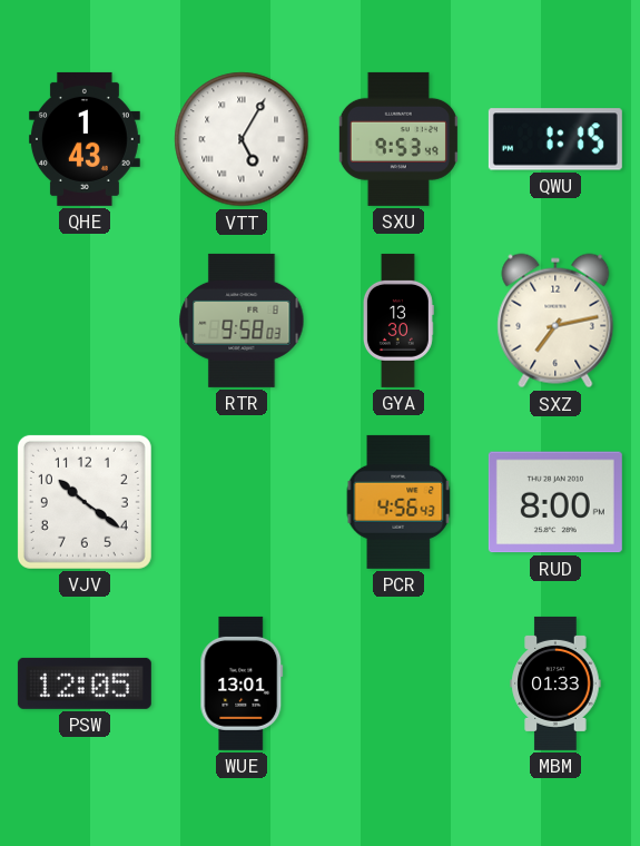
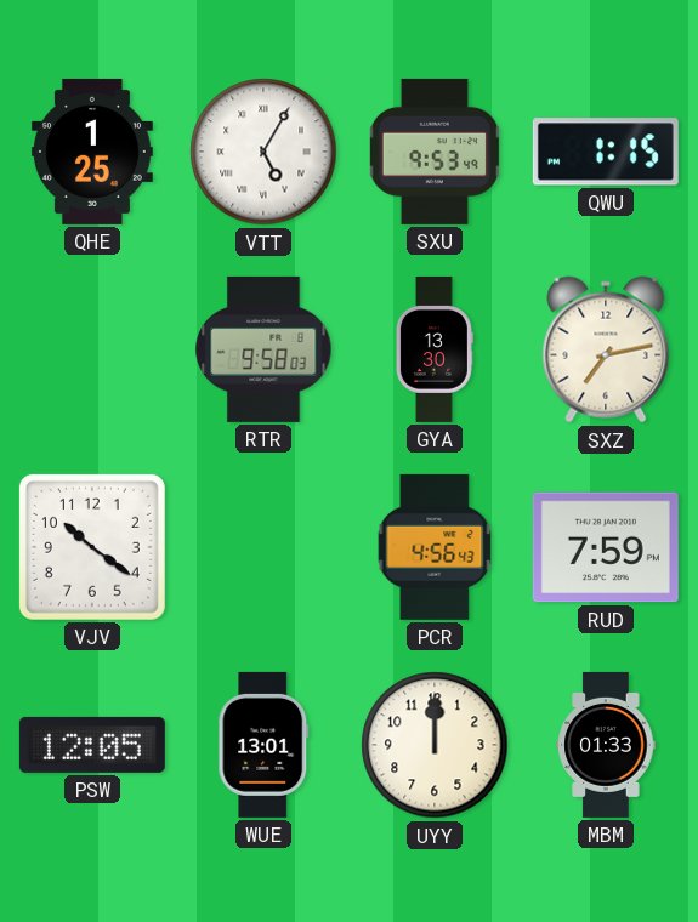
QHE: 1:43 -> 1:25
RUD: 8:00 -> 7:59
UYY: none -> 12:00
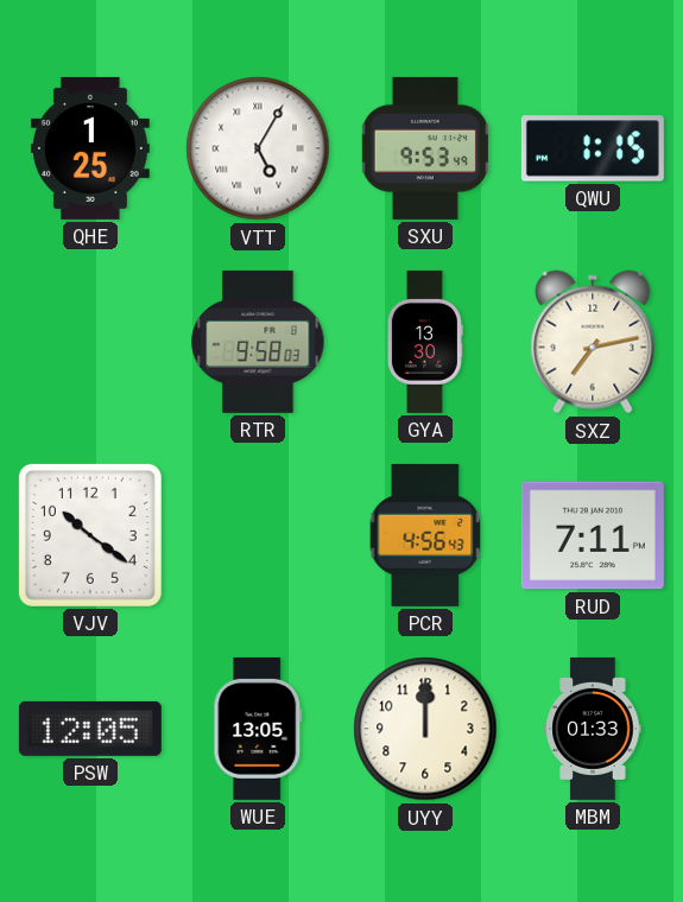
RUD: 7:59 -> 7:11
WUE: 13:01 -> 13:05
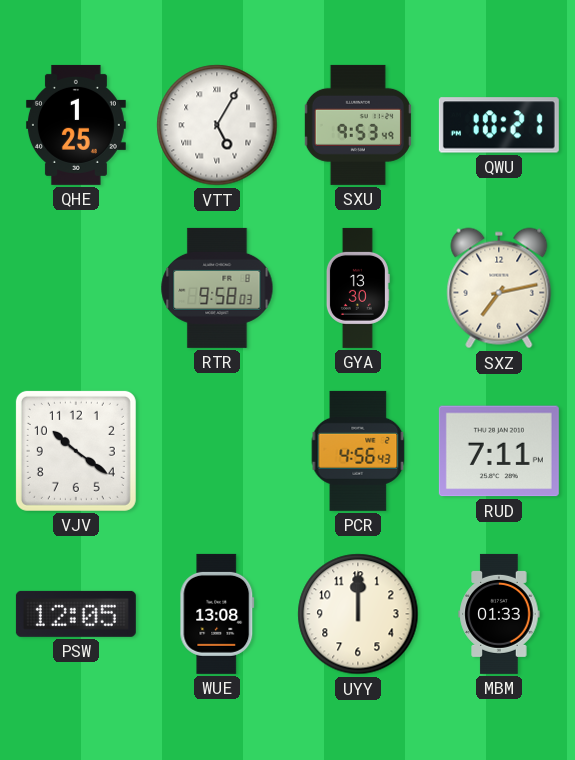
QWU: 1:15 -> 10:21
WUE: 13:05 -> 13:08
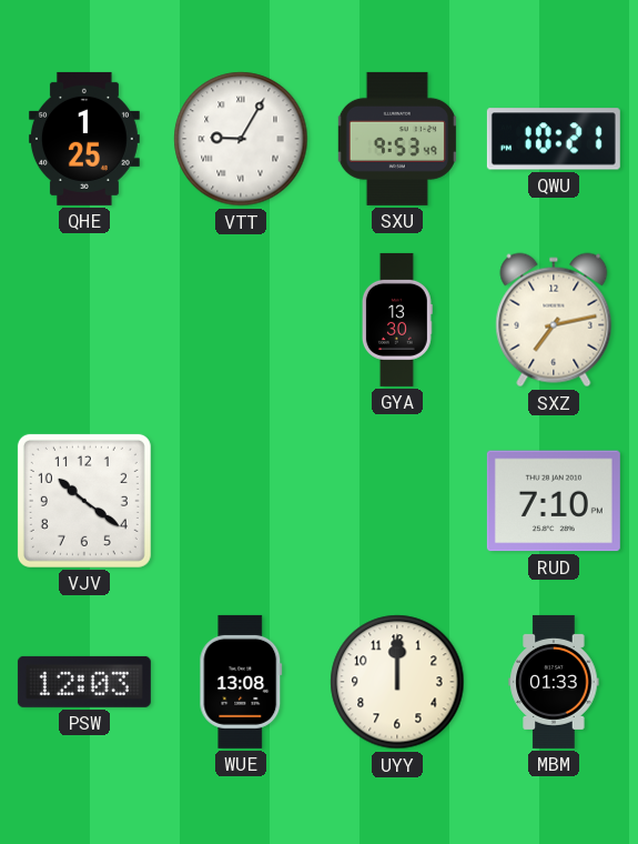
VTT: 5:05 -> 9:05
RTR: 9:58 -> none
PCR: 4:56 -> none
RUD: 7:11 -> 7:10
PSW: 12:05 -> 12:03
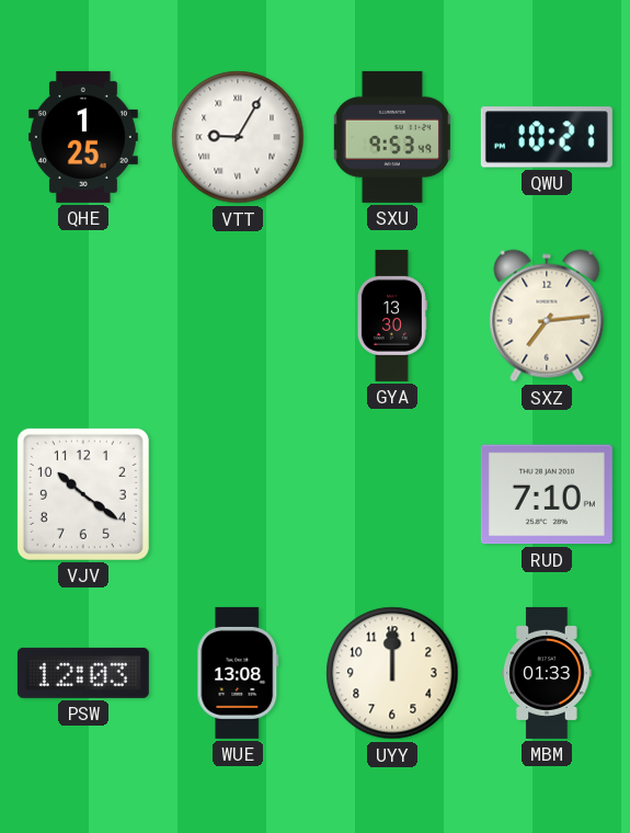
SXZ: 7:13 -> 7:14
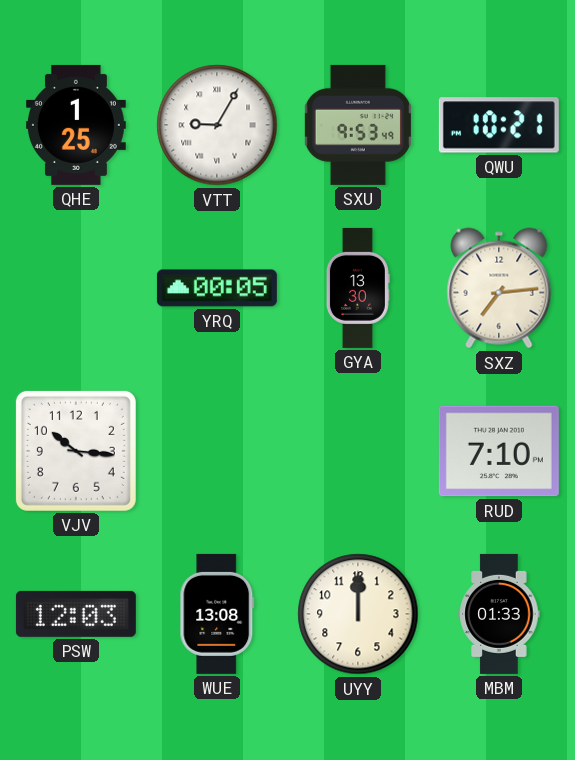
YRQ: none -> 00:05
VJV: 10:21 -> 10:16
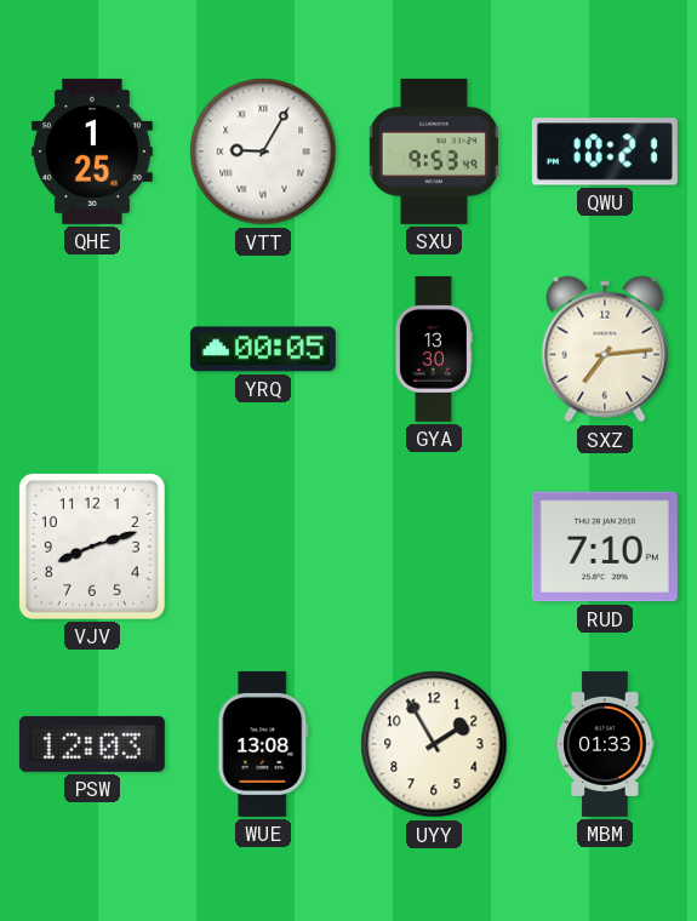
VJV: 10:16 -> 8:12
UYY: 12:00 -> 1:55
